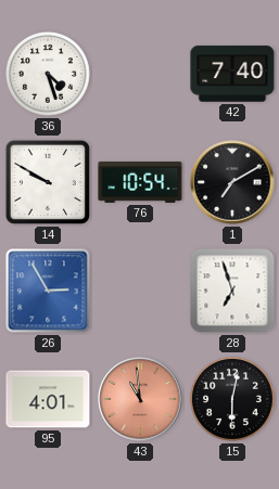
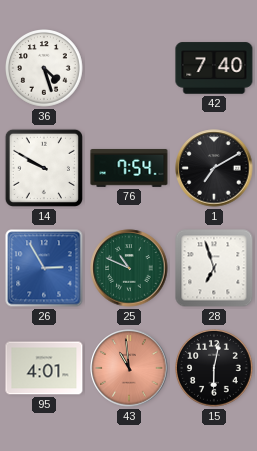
76: 10:54 -> 7:54
25: none -> 10:49
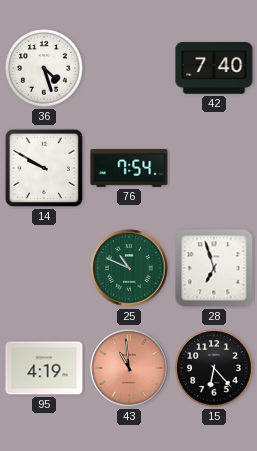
1: 7:10 -> none
26: 2:55 -> none
95: 4:01 -> 4:19
15: 6:02 -> 6:23
